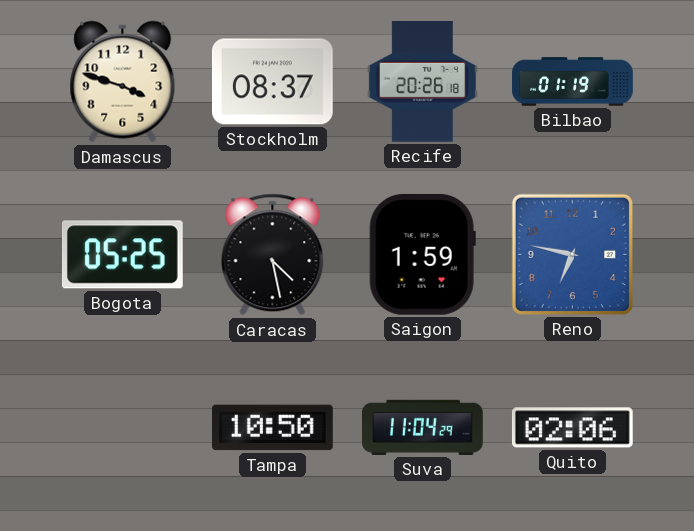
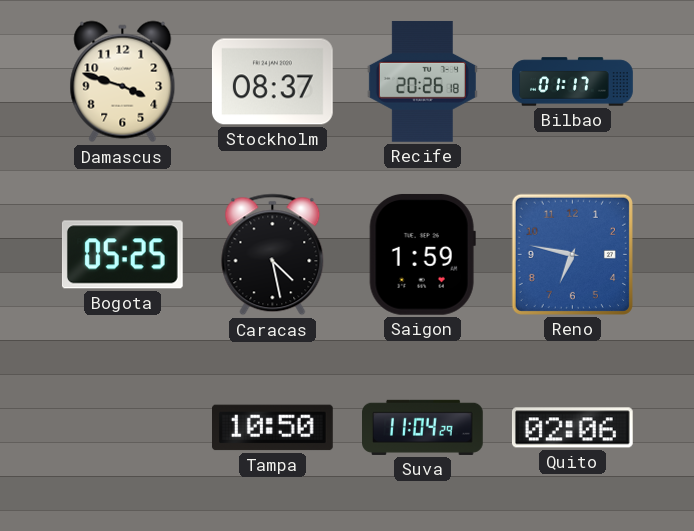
Bilbao: 01:19 -> 01:17
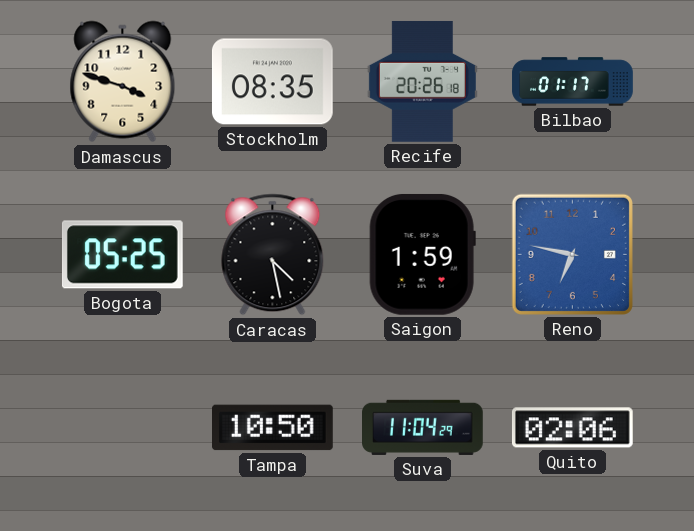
Stockholm: 08:37 -> 08:35
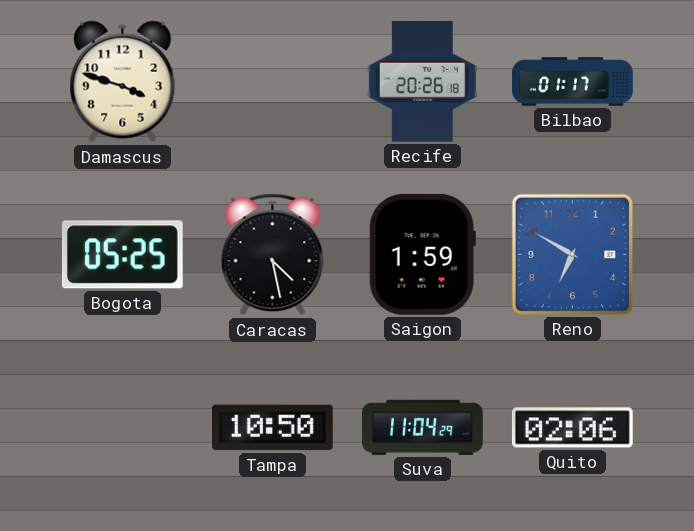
Stockholm: 08:35 -> none
Reno: 6:47 -> 6:50
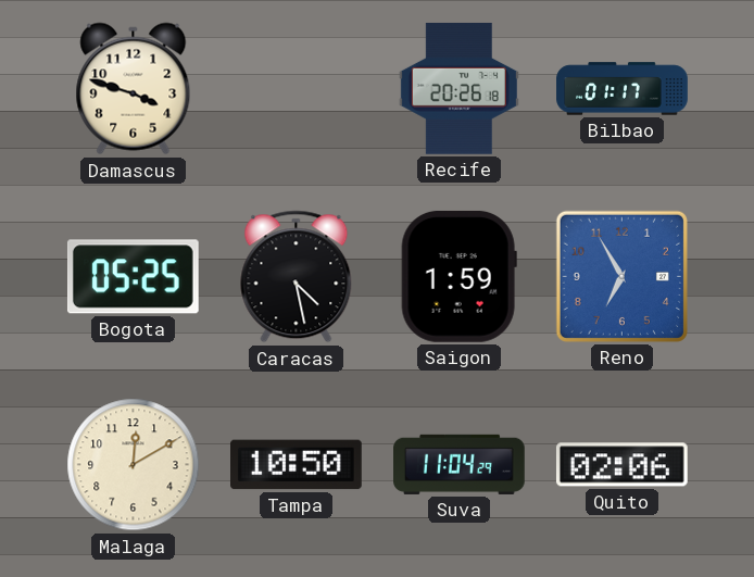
Reno: 6:50 -> 6:55
Malaga: none -> 12:10
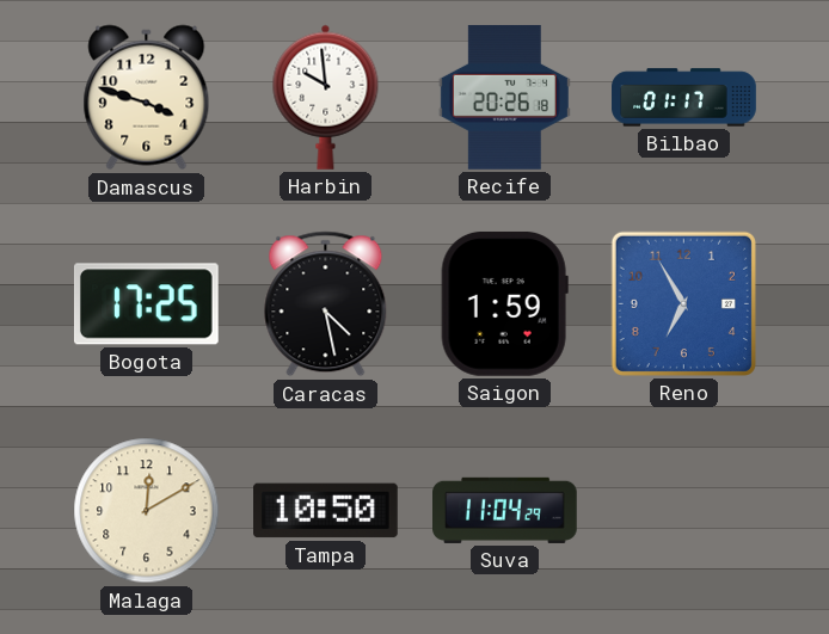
Harbin: none -> 9:59
Bogota: 05:25 -> 17:25
Quito: 02:06 -> none
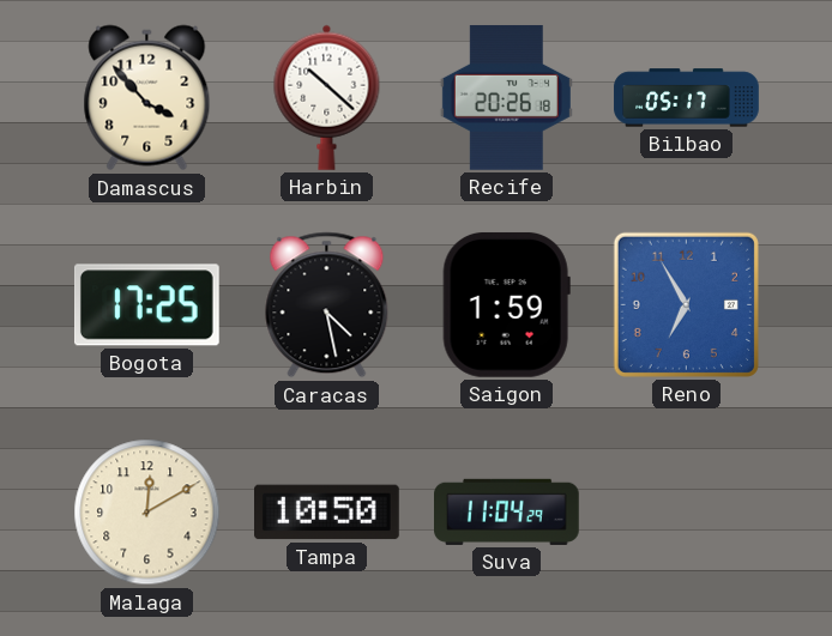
Damascus: 3:48 -> 3:53
Harbin: 9:59 -> 10:22
Bilbao: 01:17 -> 05:17
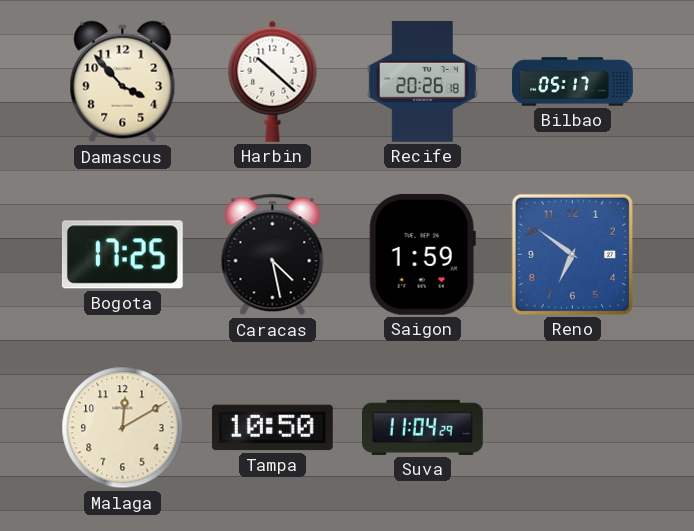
Reno: 6:55 -> 6:51
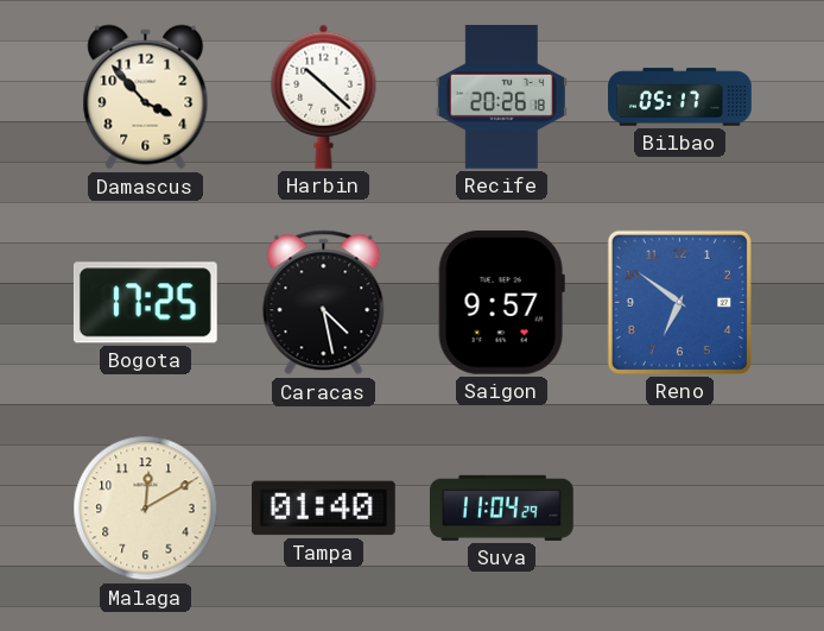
Saigon: 1:59 -> 9:57
Tampa: 10:50 -> 01:40
